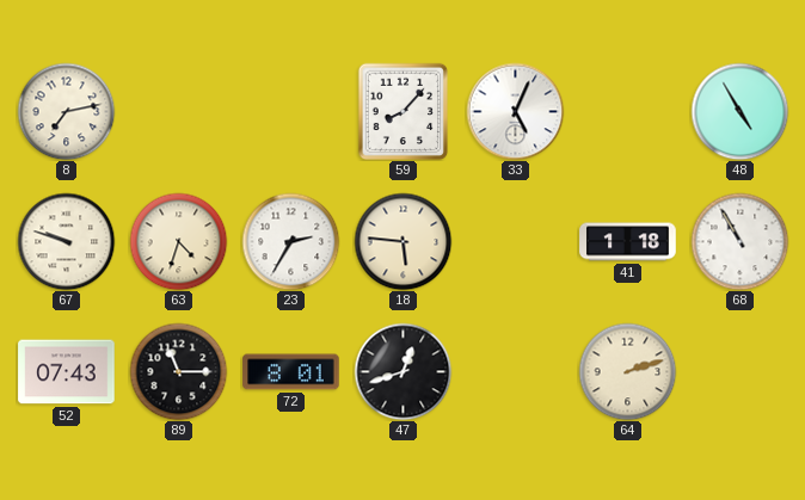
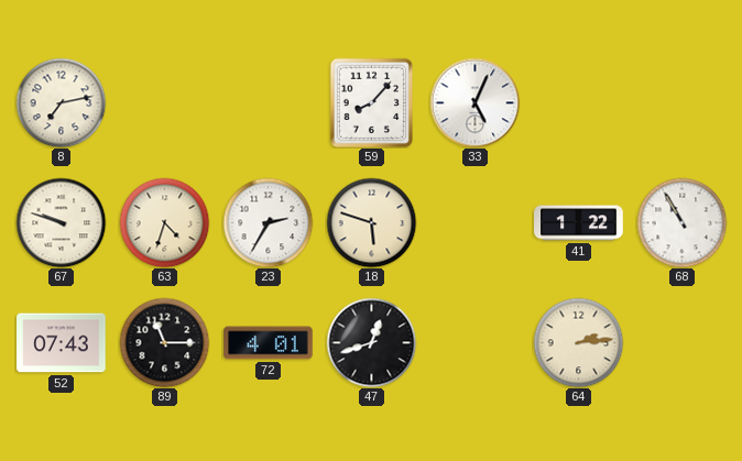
48: 4:55 -> none
18: 5:46 -> 5:48
41: 1:18 -> 1:22
72: 8:01 -> 4:01
64: 2:12 -> 2:14
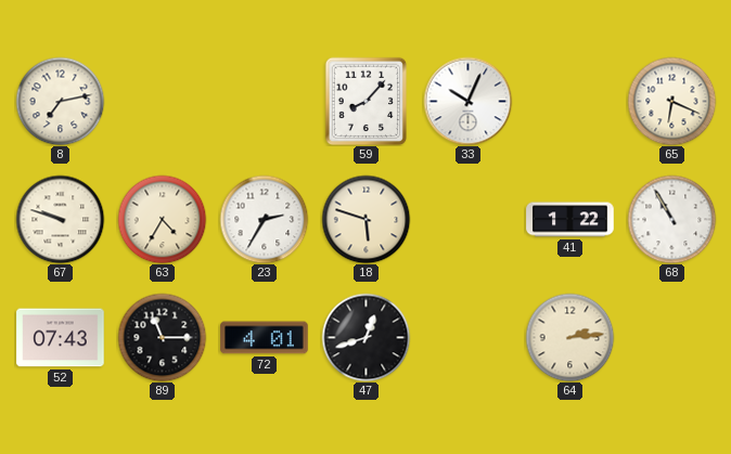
33: 5:04 -> 10:04
65: none -> 6:19
63: 4:33 -> 4:35
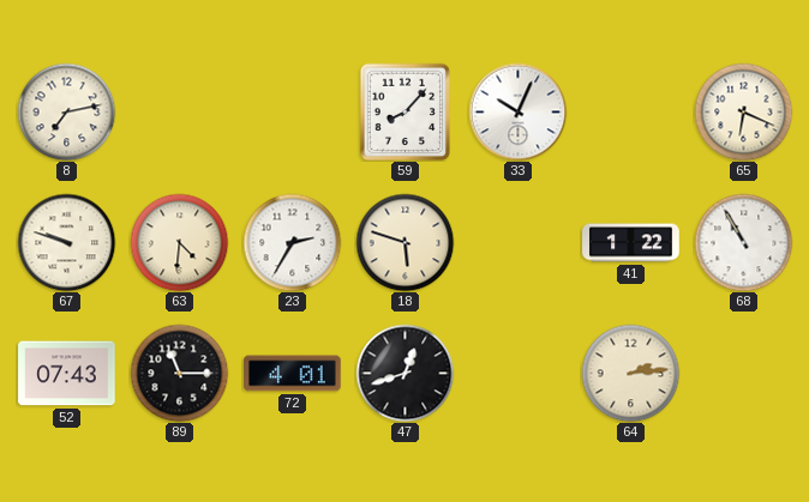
63: 4:35 -> 4:31
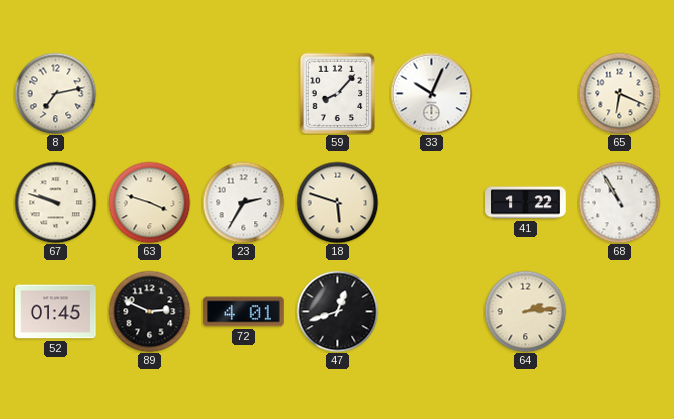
63: 4:31 -> 3:48
52: 07:43 -> 01:45
89: 11:15 -> 2:49
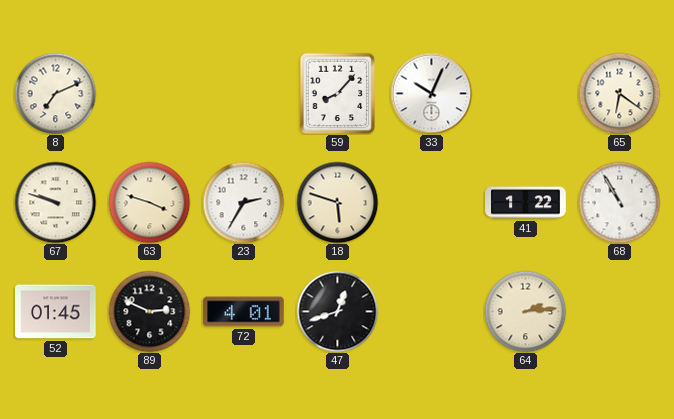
8: 7:13 -> 7:11
65: 6:19 -> 6:21
